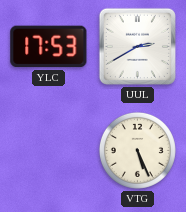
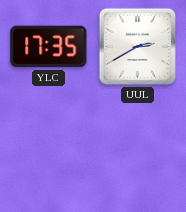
YLC: 17:53 -> 17:35
VTG: 5:26 -> none
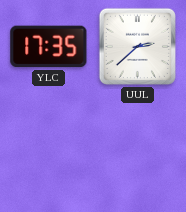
UUL: 2:40 -> 2:38
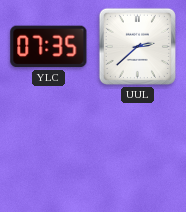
YLC: 17:35 -> 07:35
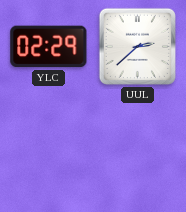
YLC: 07:35 -> 02:29
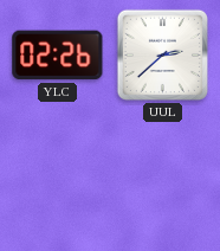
YLC: 02:29 -> 02:26
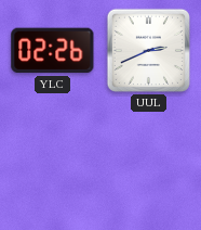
UUL: 2:38 -> 2:41
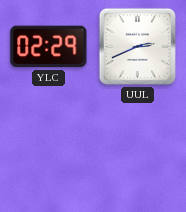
YLC: 02:26 -> 02:29
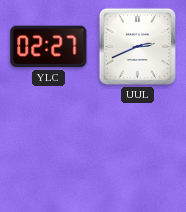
YLC: 02:29 -> 02:27
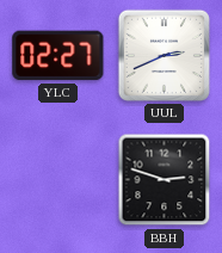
BBH: none -> 2:48
